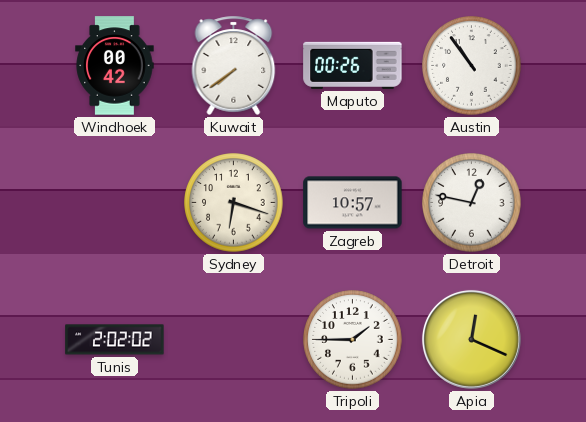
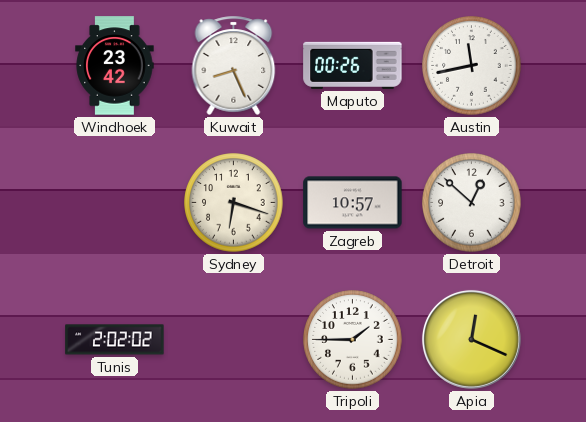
Windhoek: 00:42 -> 23:42
Kuwait: 7:39 -> 8:26
Austin: 10:54 -> 11:43
Detroit: 12:47 -> 12:52
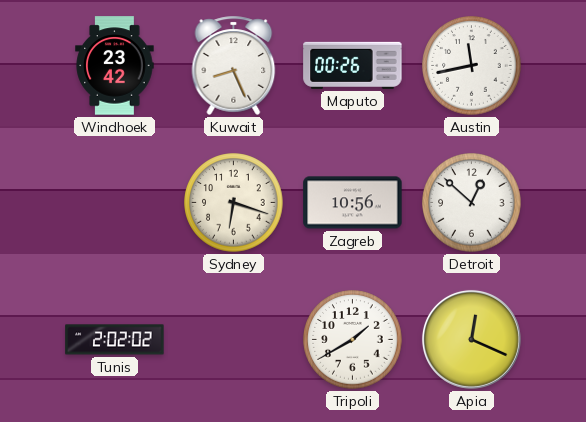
Zagreb: 10:57 -> 10:56
Tripoli: 1:45 -> 1:40
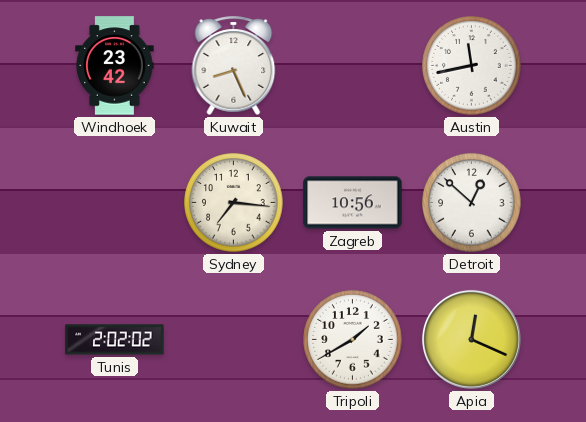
Maputo: 00:26 -> none
Sydney: 6:18 -> 7:16
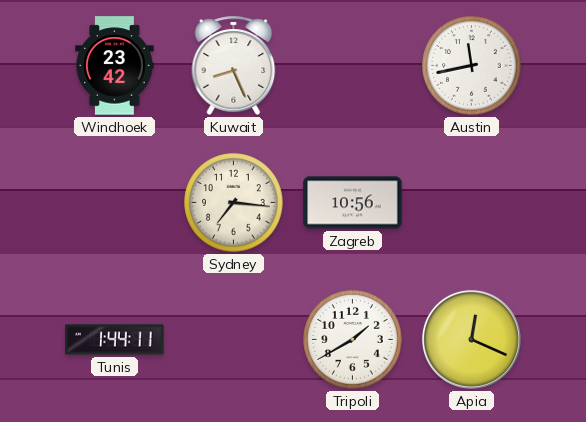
Detroit: 12:52 -> none
Tunis: 2:02 -> 1:44
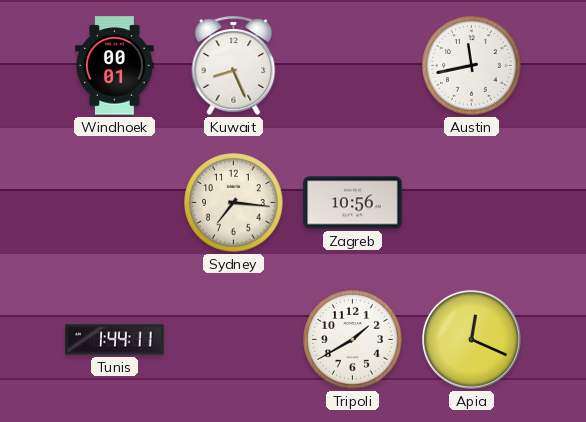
Windhoek: 23:42 -> 00:01
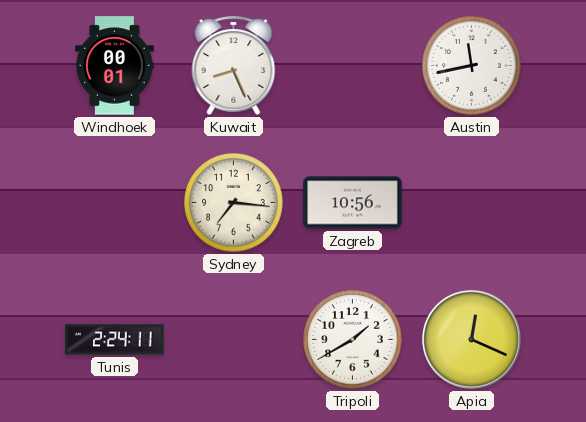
Tunis: 1:44 -> 2:24
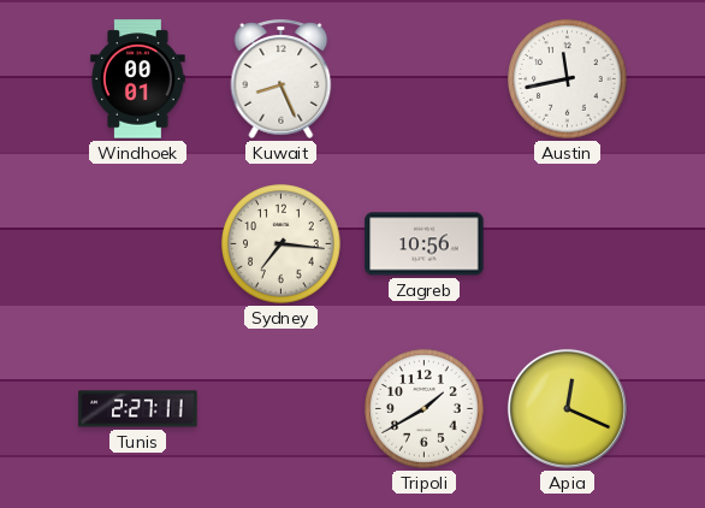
Tunis: 2:24 -> 2:27
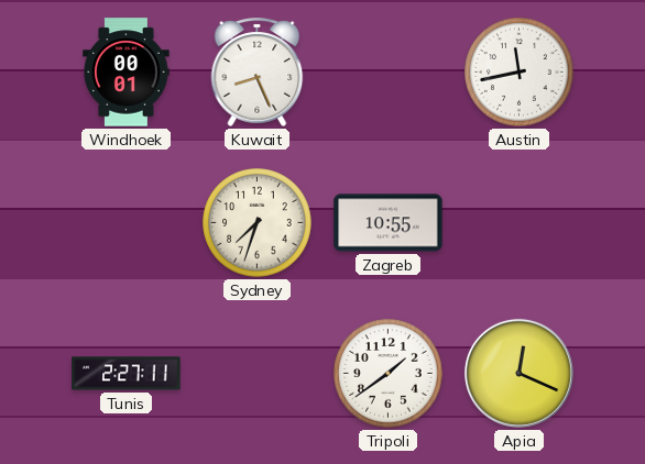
Sydney: 7:16 -> 7:33
Zagreb: 10:56 -> 10:55
Tripoli: 1:40 -> 1:39
